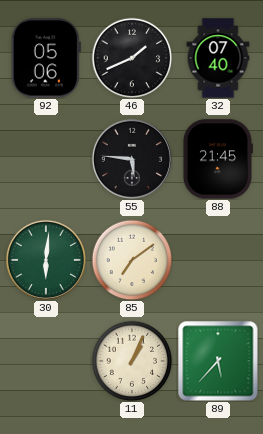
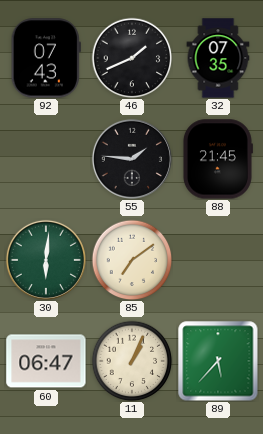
92: 05:06 -> 07:43
32: 07:40 -> 07:35
55: 5:46 -> 1:46
60: none -> 06:47
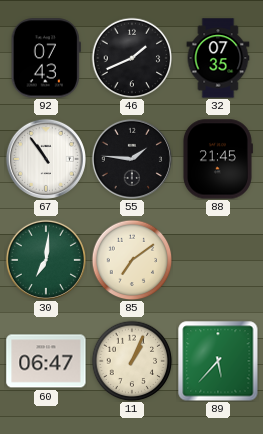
67: none -> 10:54
30: 6:01 -> 7:01
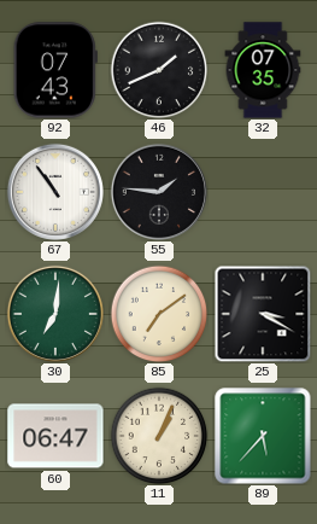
88: 21:45 -> none
25: none -> 3:20
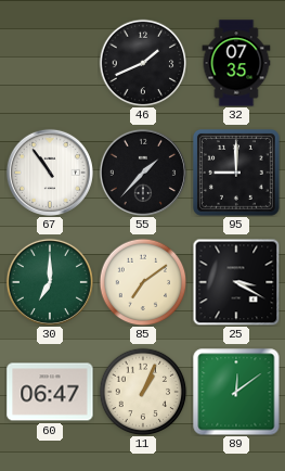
92: 07:43 -> none
55: 1:46 -> 1:37
95: none -> 9:00
30: 7:01 -> 7:00
89: 5:37 -> 12:09
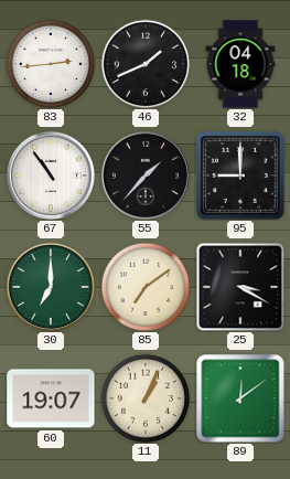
83: none -> 2:44
32: 07:35 -> 04:18
60: 06:47 -> 19:07
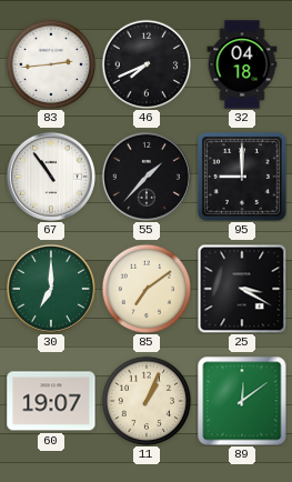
46: 1:41 -> 7:41
